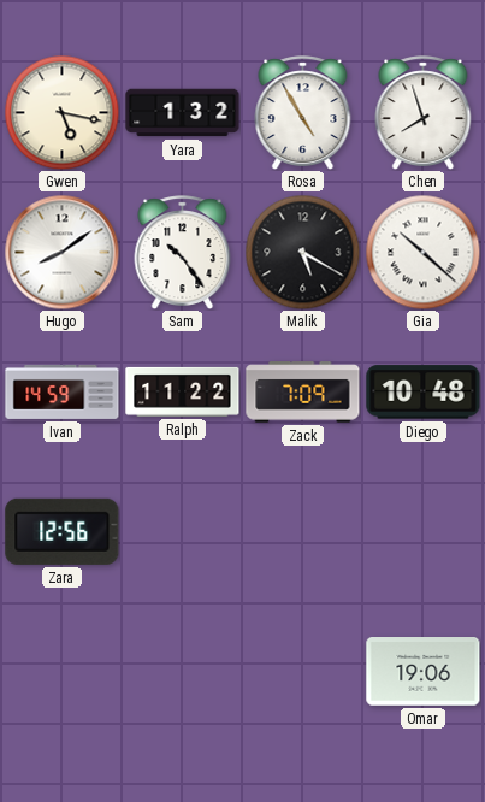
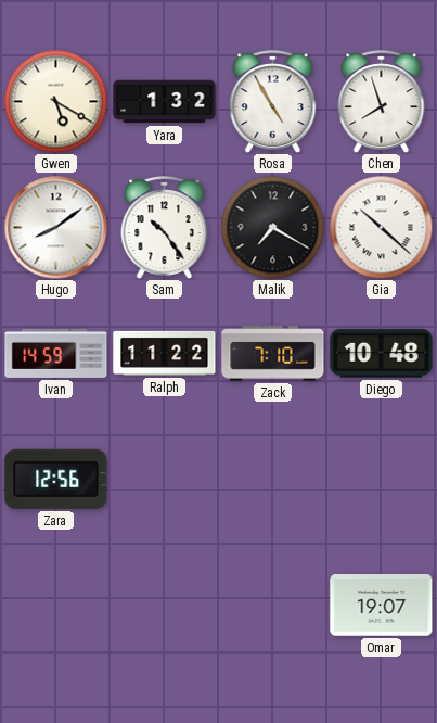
Gwen: 5:17 -> 5:20
Malik: 5:20 -> 7:20
Zack: 7:09 -> 7:10
Omar: 19:06 -> 19:07
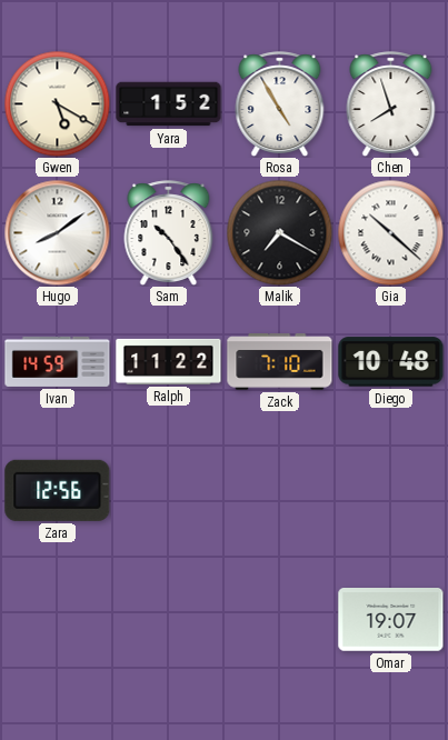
Yara: 1:32 -> 1:52
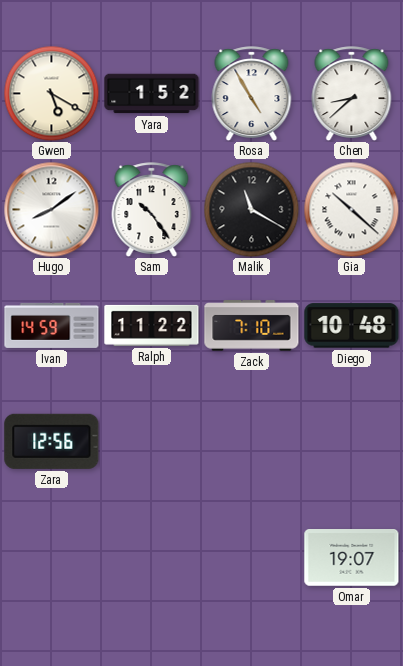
Chen: 7:57 -> 8:38
Malik: 7:20 -> 11:20
